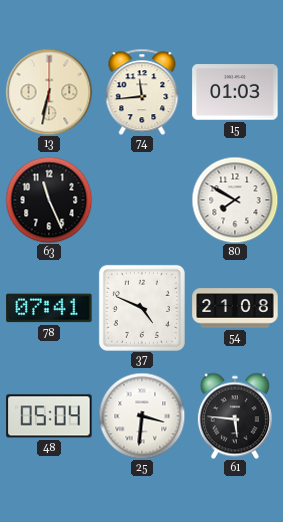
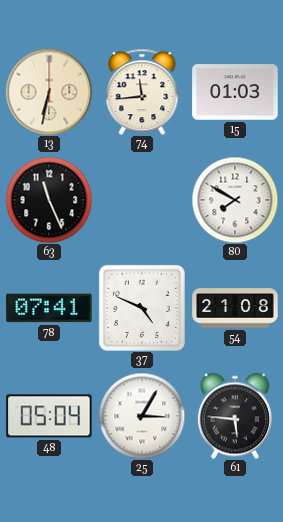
25: 3:31 -> 3:05
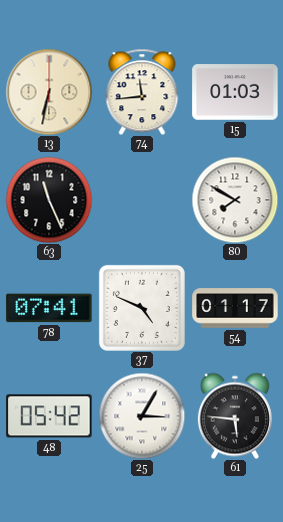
54: 21:08 -> 01:17
48: 05:04 -> 05:42
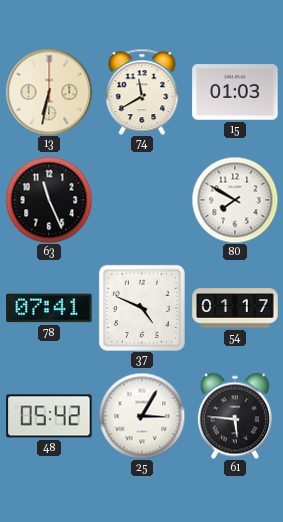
74: 11:44 -> 11:40
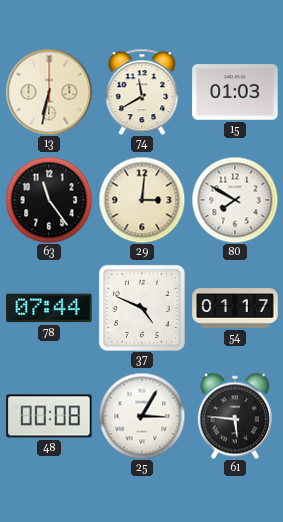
63: 11:26 -> 11:24
29: none -> 3:01
78: 07:41 -> 07:44
48: 05:42 -> 00:08
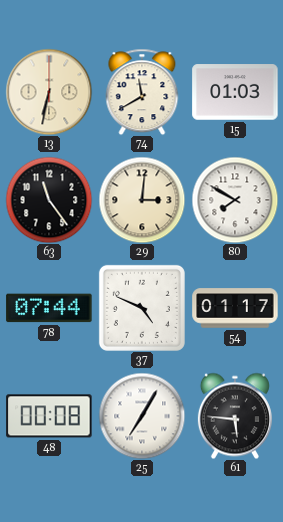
25: 3:05 -> 7:05
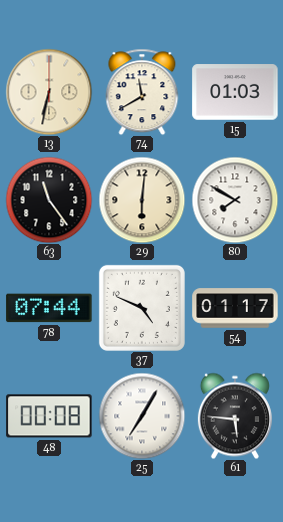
29: 3:01 -> 6:01
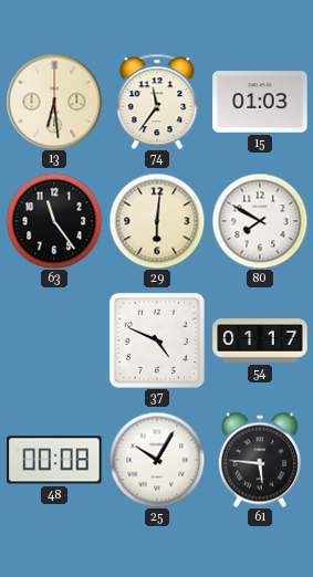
13: 6:32 -> 6:29
74: 11:40 -> 11:36
78: 07:44 -> none
25: 7:05 -> 10:05
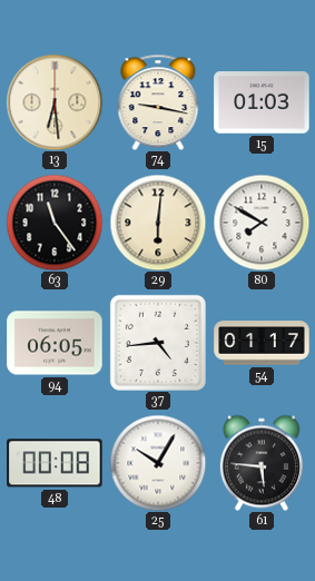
74: 11:36 -> 9:17
94: none -> 06:05
37: 4:49 -> 4:44
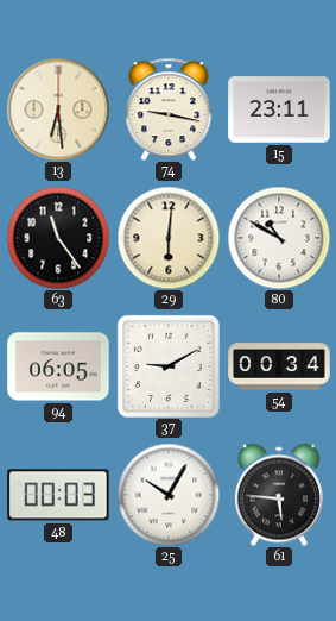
15: 01:03 -> 23:11
80: 7:50 -> 10:50
37: 4:44 -> 9:10
54: 01:17 -> 00:34
48: 00:08 -> 00:03
